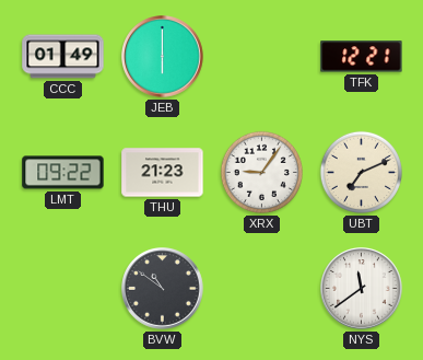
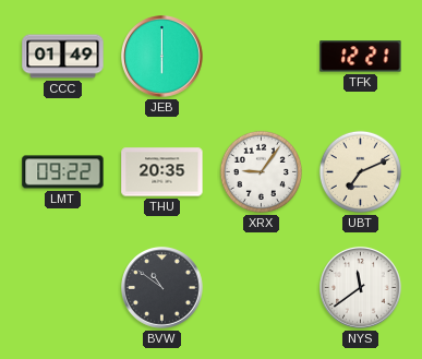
THU: 21:23 -> 20:35
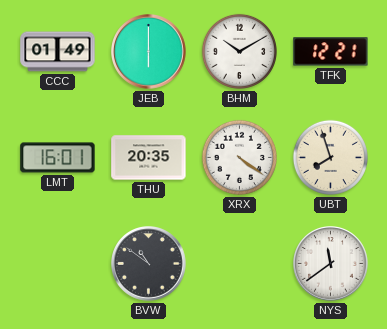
BHM: none -> 10:10
LMT: 09:22 -> 16:01
XRX: 9:06 -> 4:21
UBT: 7:11 -> 7:57
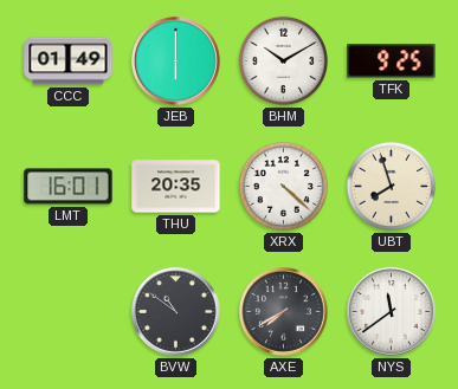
TFK: 12:21 -> 9:25
XRX: 4:21 -> 4:22
AXE: none -> 7:40
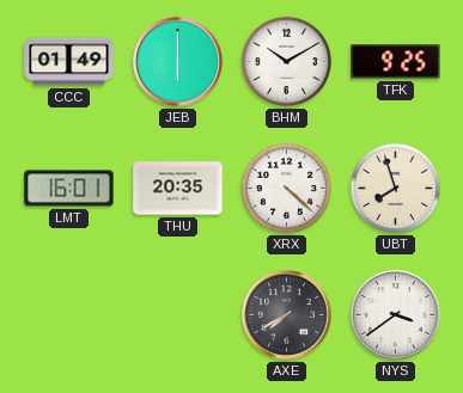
BVW: 10:51 -> none
NYS: 11:39 -> 3:39
